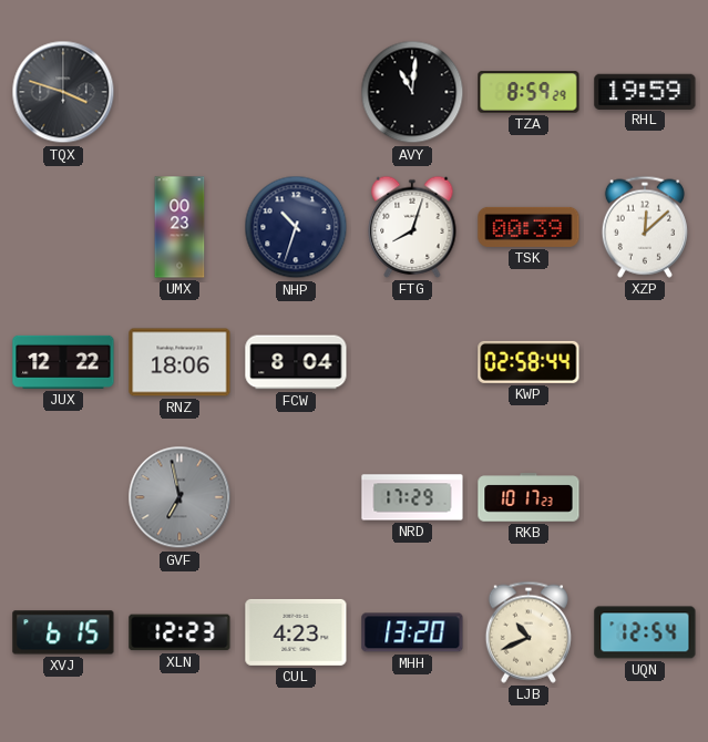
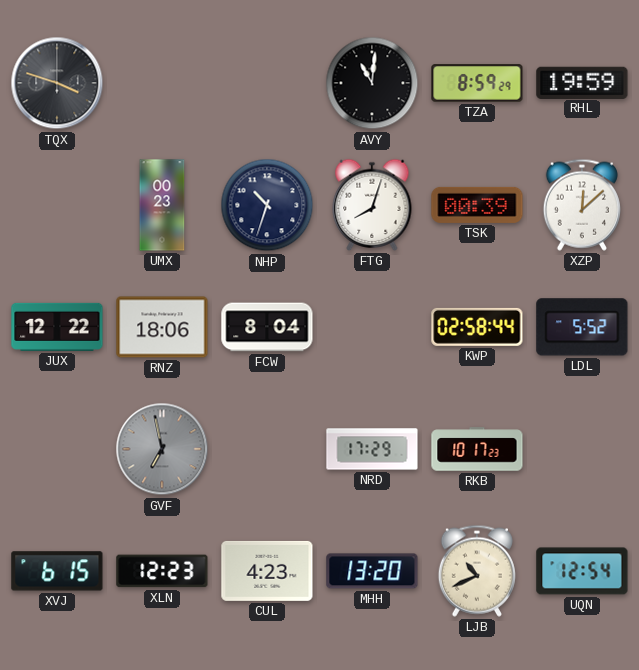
LDL: none -> 5:52
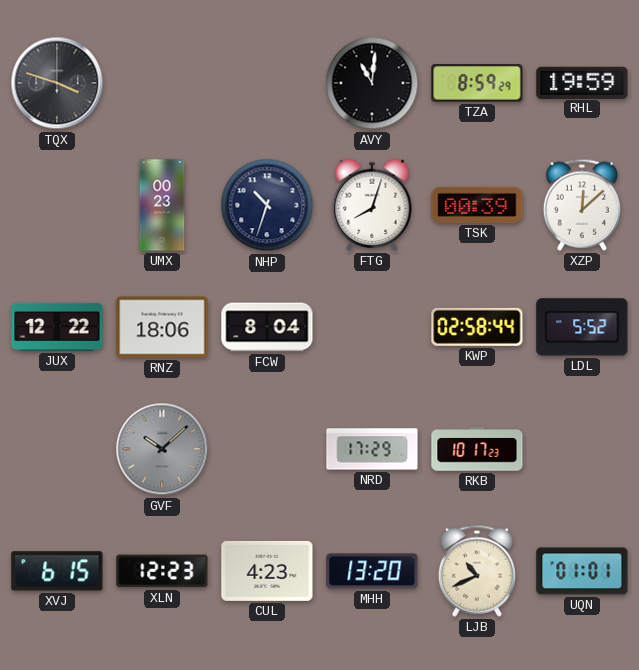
GVF: 6:58 -> 10:08
UQN: 12:54 -> 01:01
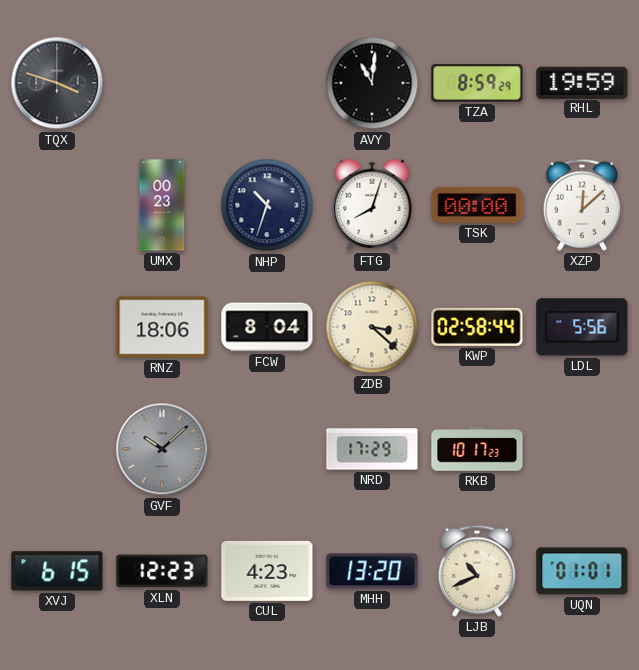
TSK: 00:39 -> 00:00
JUX: 12:22 -> none
ZDB: none -> 3:22
LDL: 5:52 -> 5:56
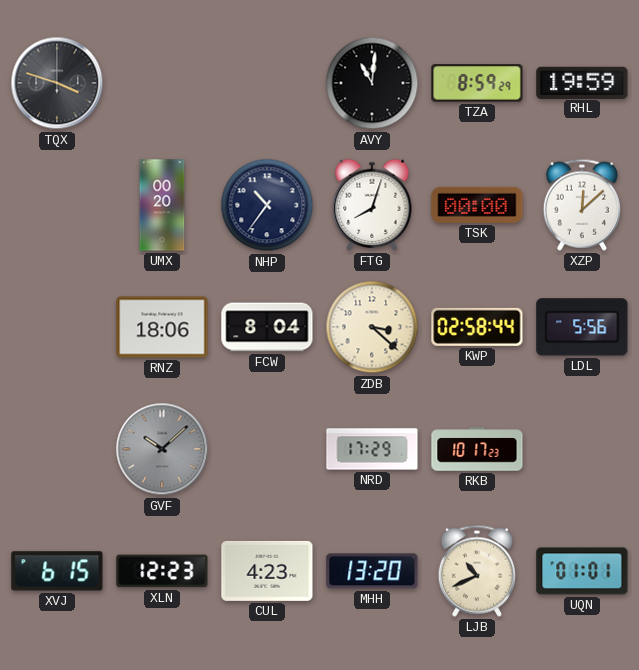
UMX: 00:23 -> 00:20
NHP: 10:33 -> 10:36
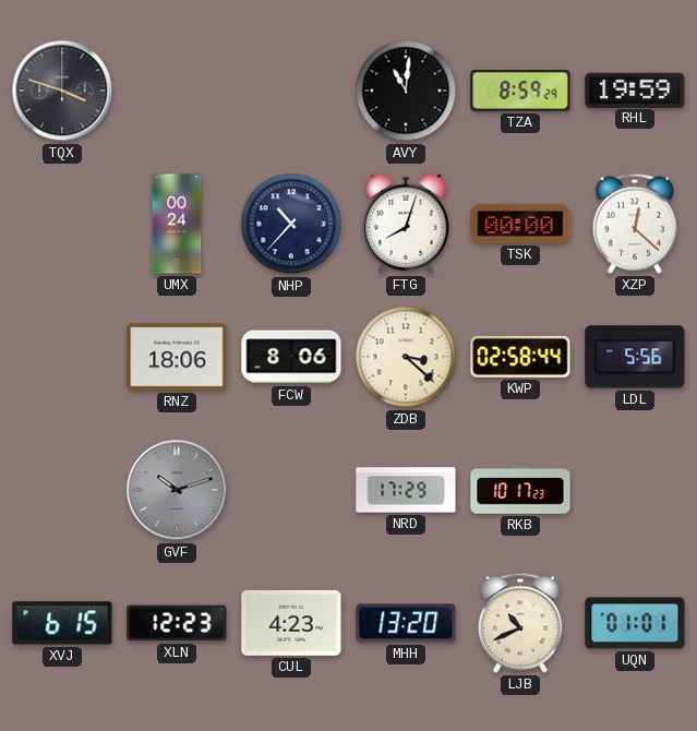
UMX: 00:20 -> 00:24
NHP: 10:36 -> 10:37
XZP: 12:08 -> 12:22
FCW: 8:04 -> 8:06
GVF: 10:08 -> 10:12
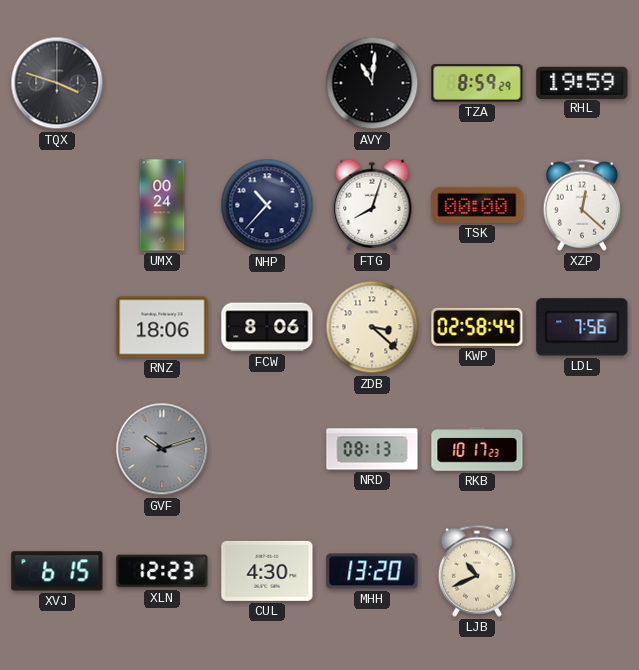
LDL: 5:56 -> 7:56
NRD: 17:29 -> 08:13
CUL: 4:23 -> 4:30
UQN: 01:01 -> none
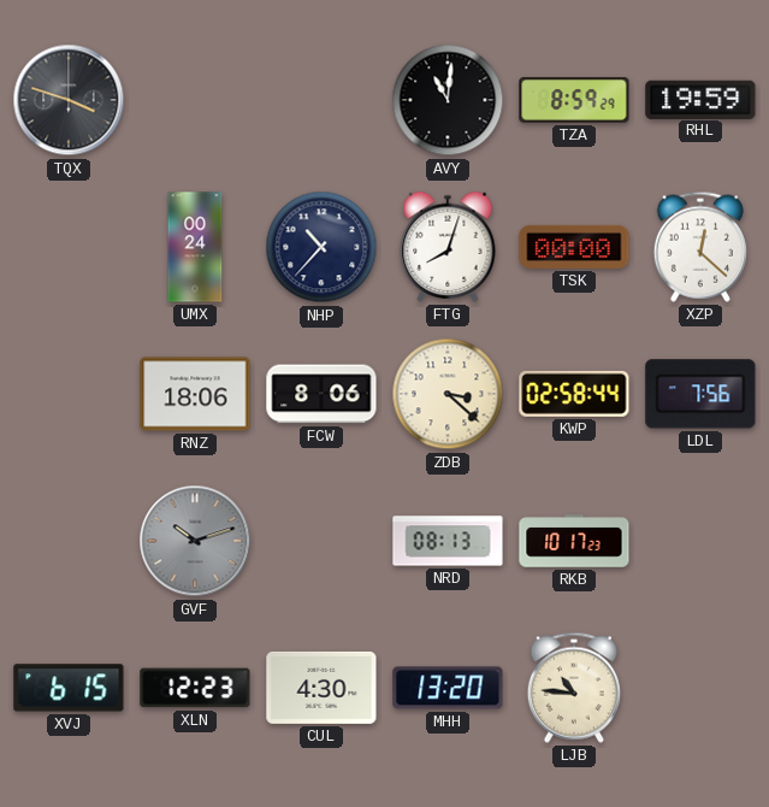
LJB: 10:41 -> 10:46
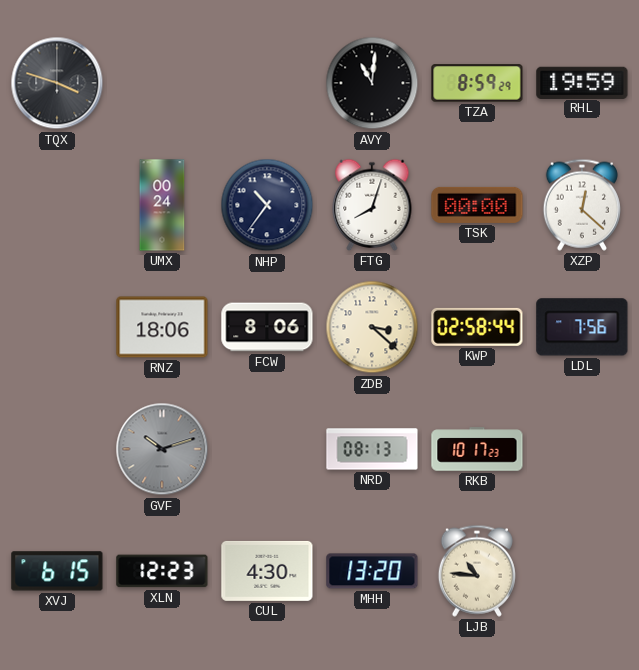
NHP: 10:37 -> 10:36
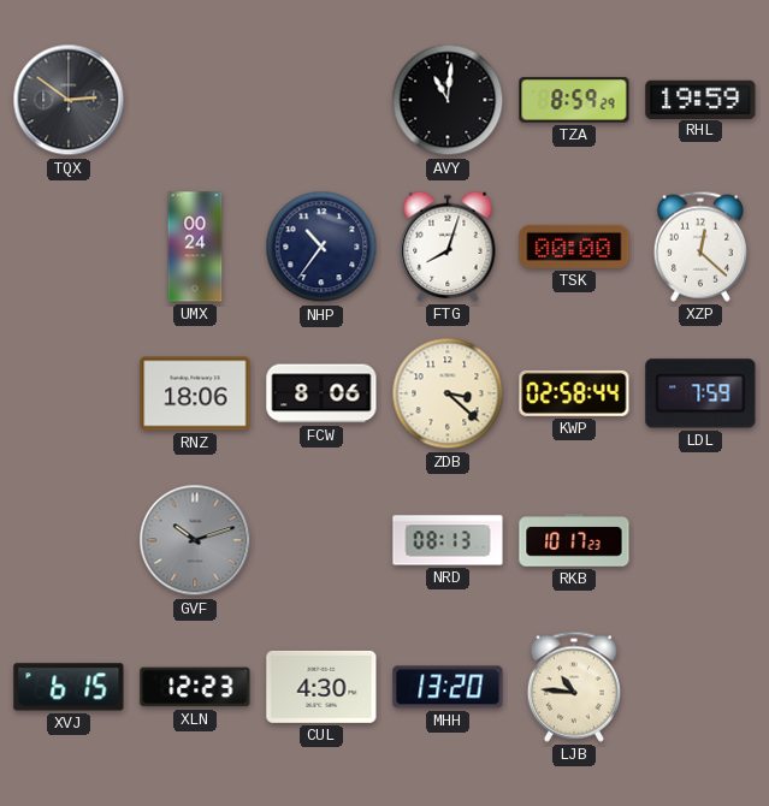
TQX: 3:48 -> 2:51
LDL: 7:56 -> 7:59
